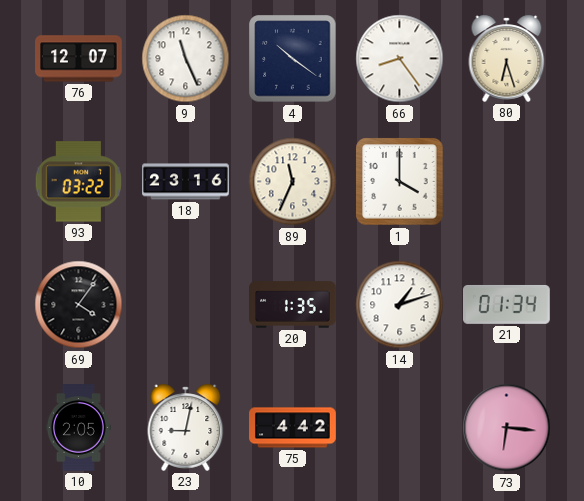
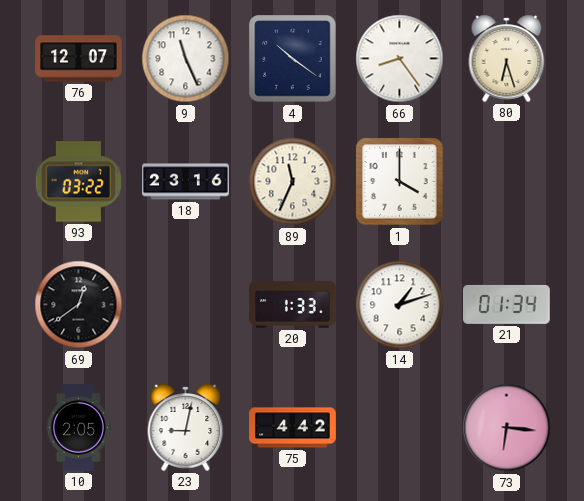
69: 4:06 -> 12:39
20: 1:35 -> 1:33
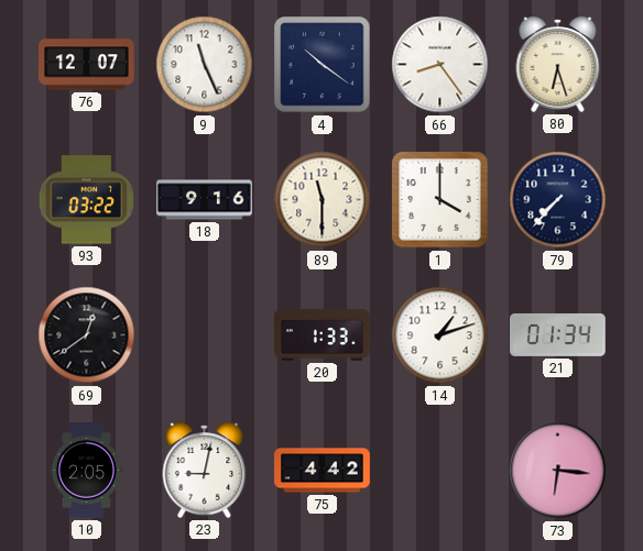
18: 23:16 -> 9:16
89: 11:34 -> 11:30
79: none -> 7:37
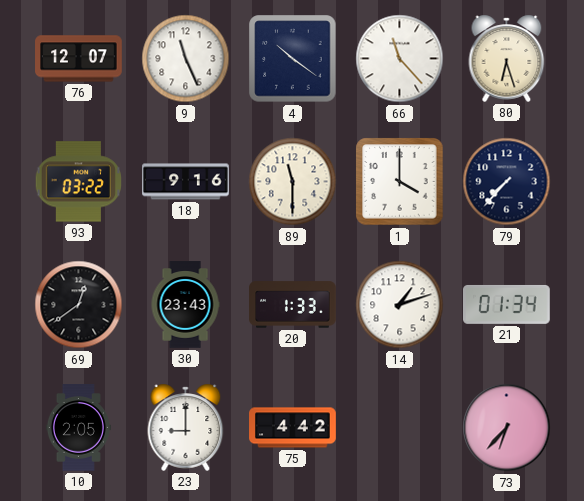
66: 8:24 -> 11:23
30: none -> 23:43
23: 9:02 -> 9:00
73: 6:16 -> 6:37
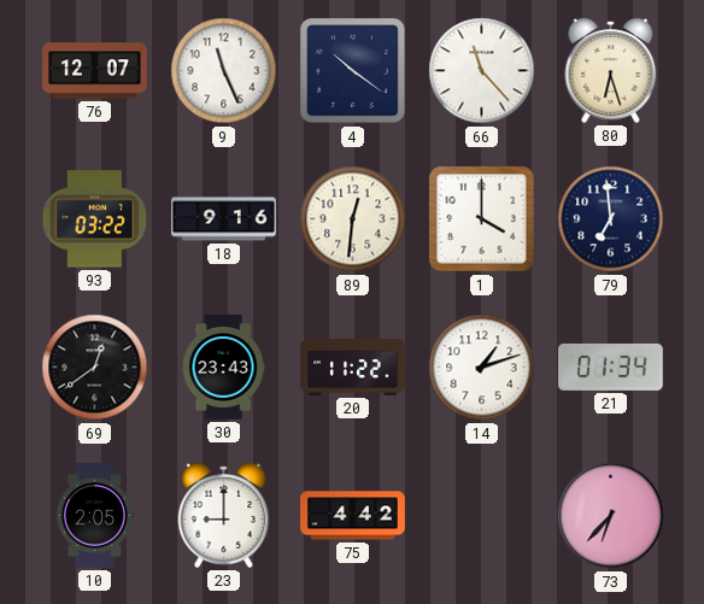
89: 11:30 -> 12:31
79: 7:37 -> 6:59
20: 1:33 -> 11:22
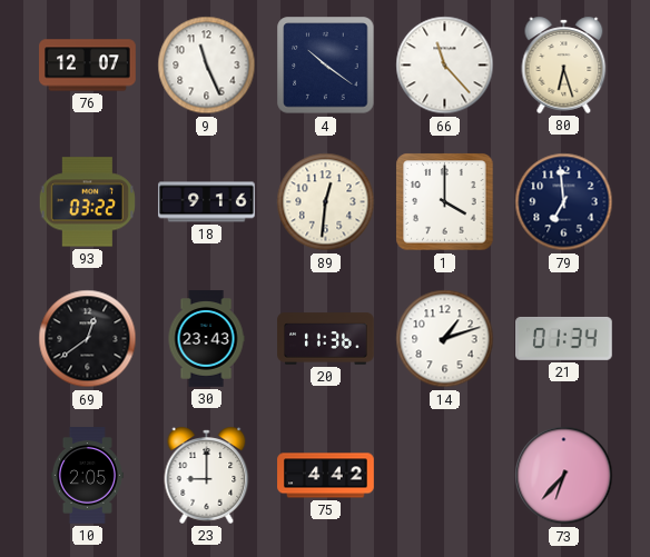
20: 11:22 -> 11:36
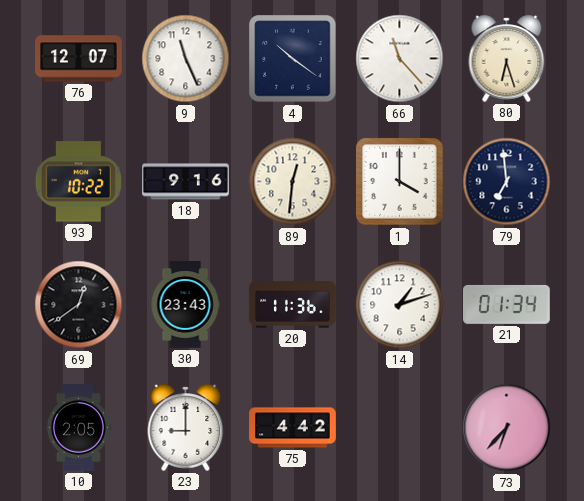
93: 03:22 -> 10:22
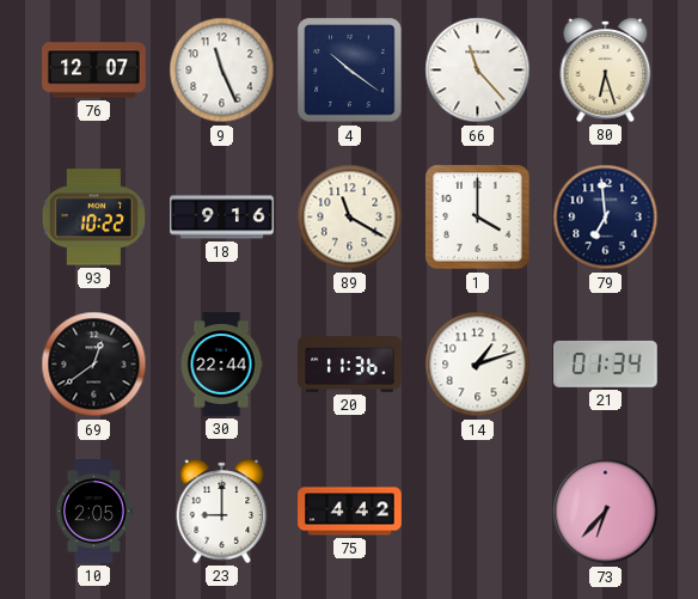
89: 12:31 -> 11:20
30: 23:43 -> 22:44
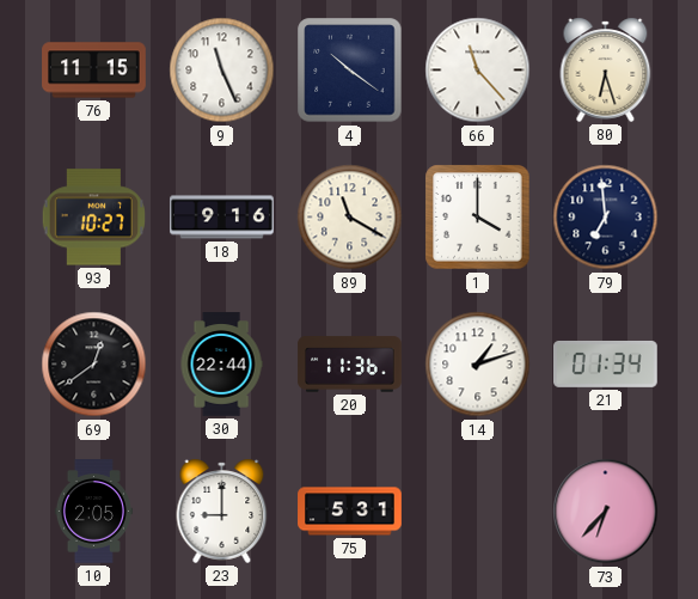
76: 12:07 -> 11:15
93: 10:22 -> 10:27
75: 4:42 -> 5:31
